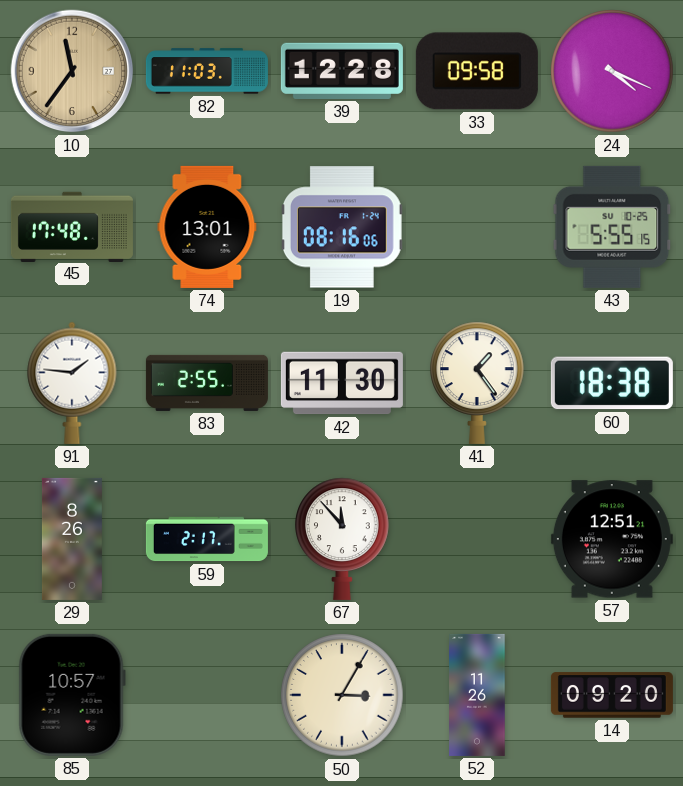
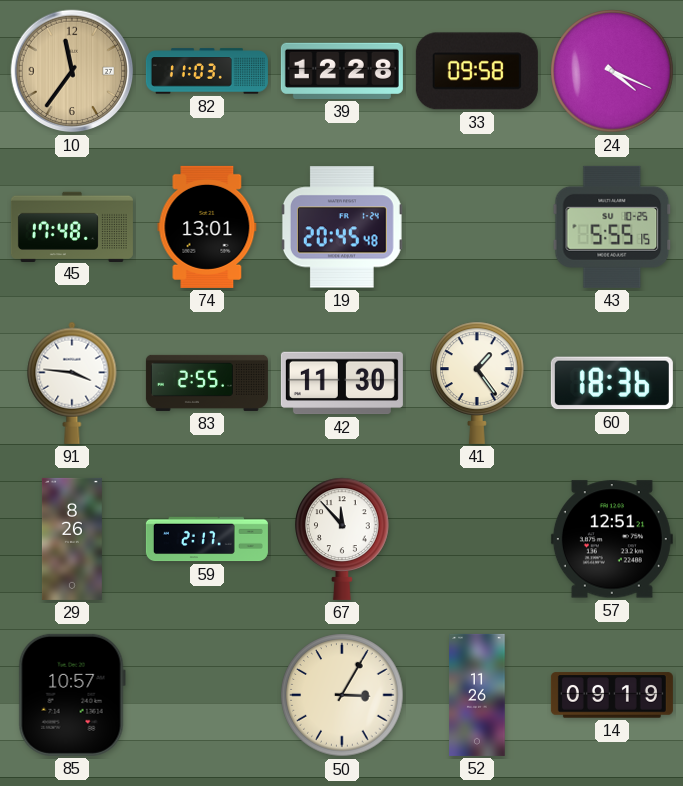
19: 08:16 -> 20:45
91: 1:46 -> 3:46
60: 18:38 -> 18:36
14: 09:20 -> 09:19
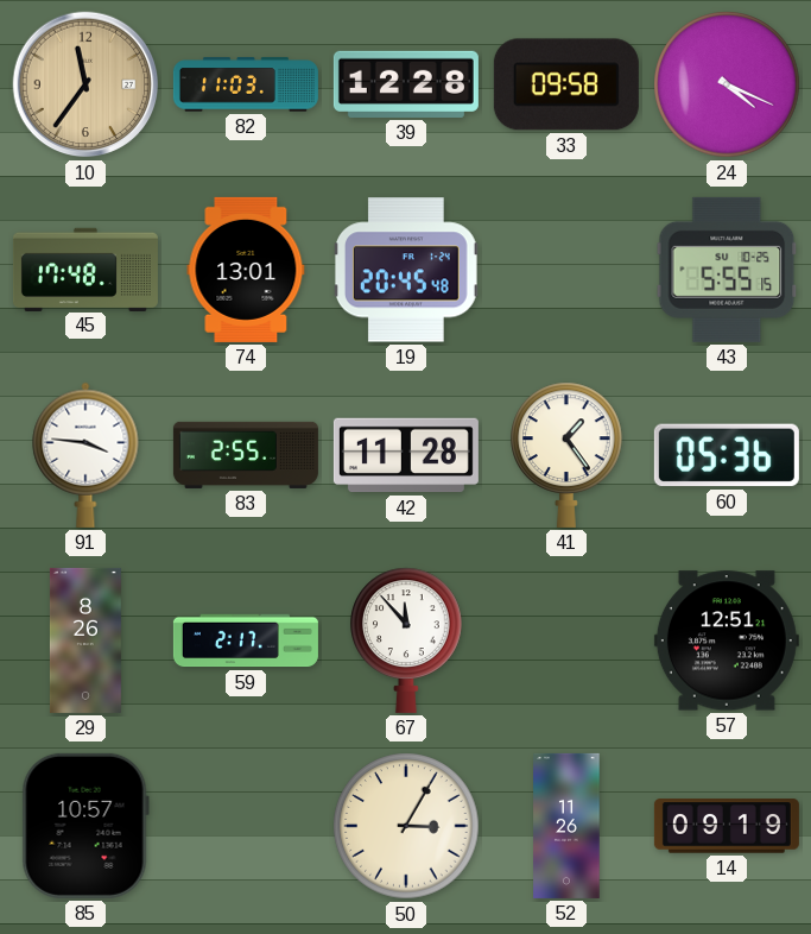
42: 11:30 -> 11:28
60: 18:36 -> 05:36
